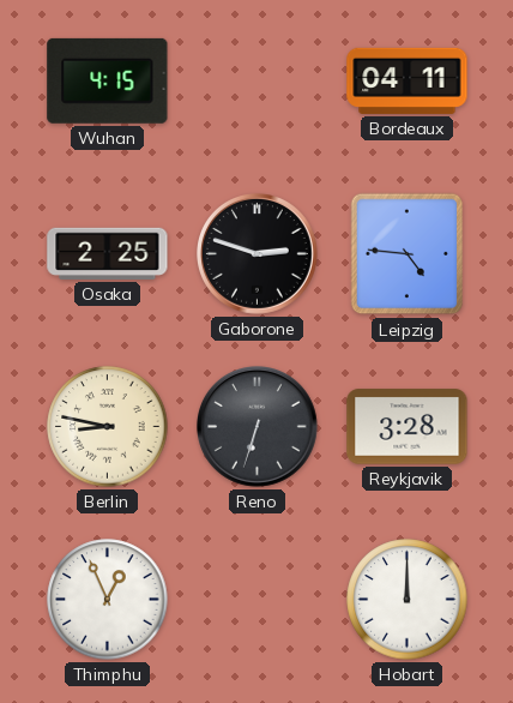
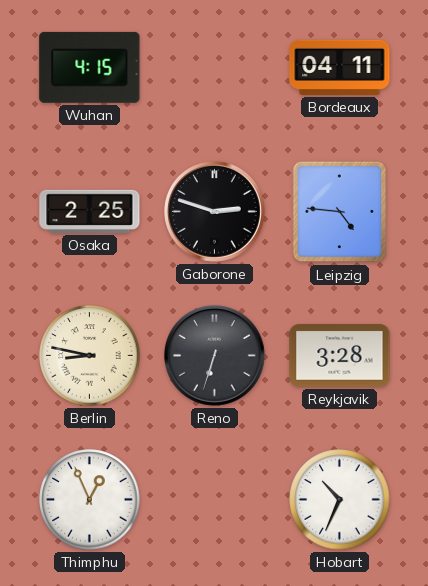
Hobart: 12:00 -> 10:34
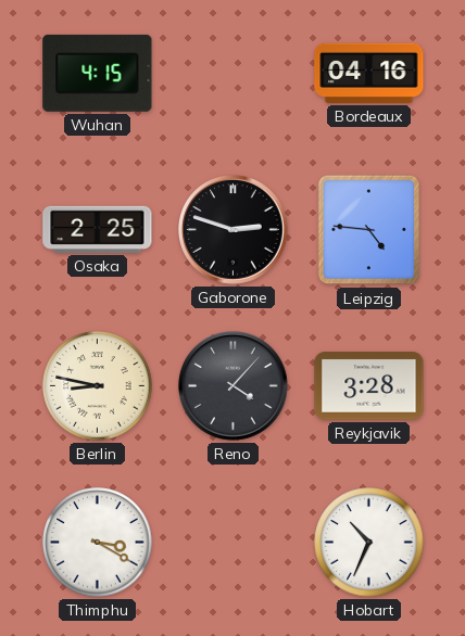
Bordeaux: 04:11 -> 04:16
Reno: 6:33 -> 4:07
Thimphu: 12:56 -> 3:20
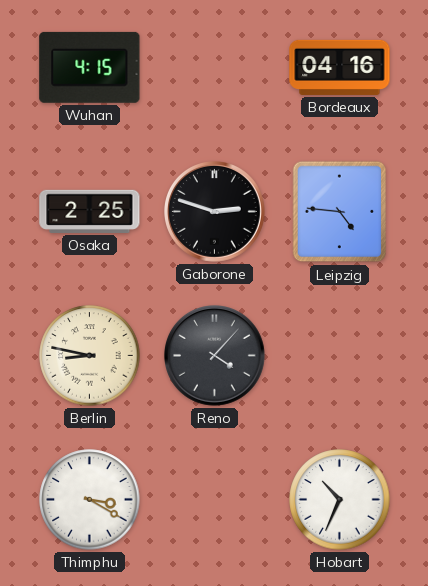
Reykjavik: 3:28 -> none
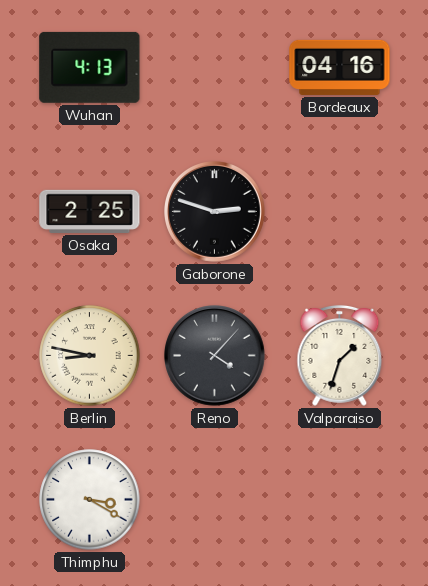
Wuhan: 4:15 -> 4:13
Leipzig: 4:46 -> none
Valparaiso: none -> 1:33
Hobart: 10:34 -> none
